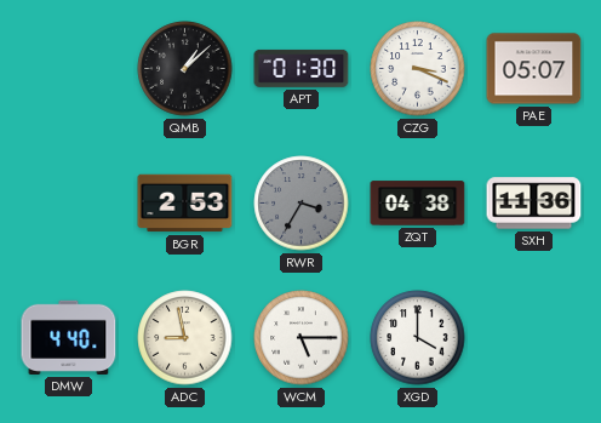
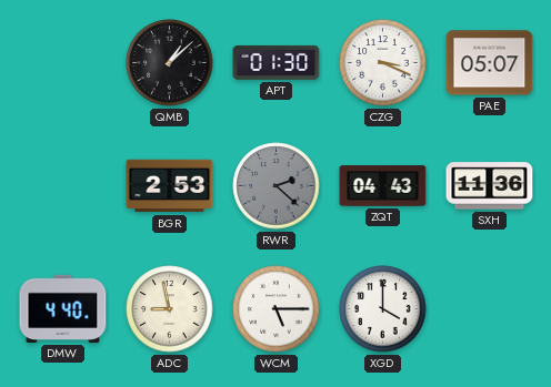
RWR: 3:35 -> 2:22
ZQT: 04:38 -> 04:43
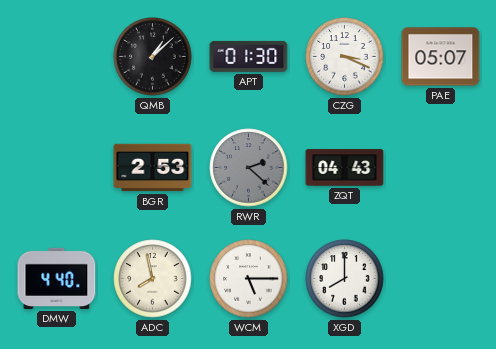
SXH: 11:36 -> none
ADC: 8:58 -> 7:58
XGD: 4:00 -> 8:00
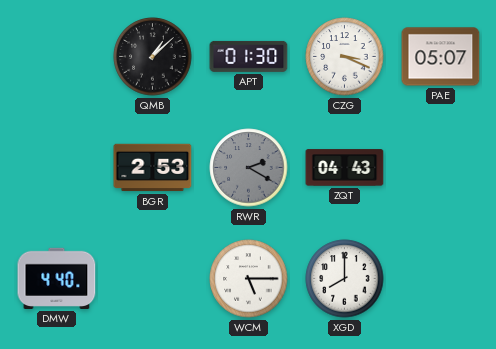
RWR: 2:22 -> 2:20
ADC: 7:58 -> none
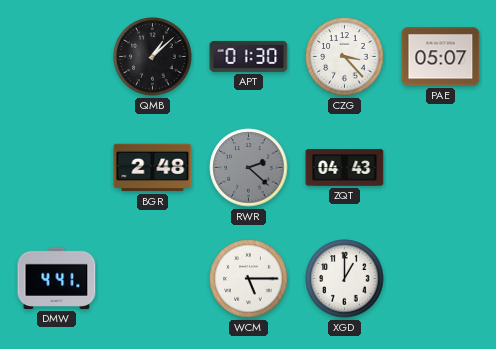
CZG: 3:19 -> 3:23
BGR: 2:53 -> 2:48
RWR: 2:20 -> 2:22
DMW: 4:40 -> 4:41
XGD: 8:00 -> 1:00
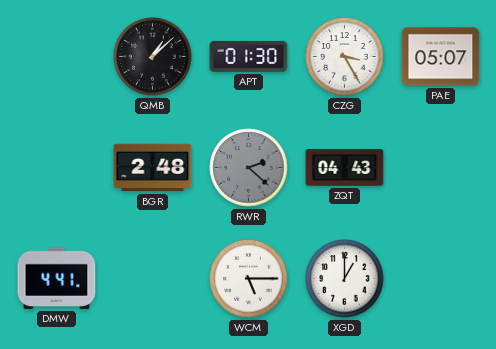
CZG: 3:23 -> 3:25
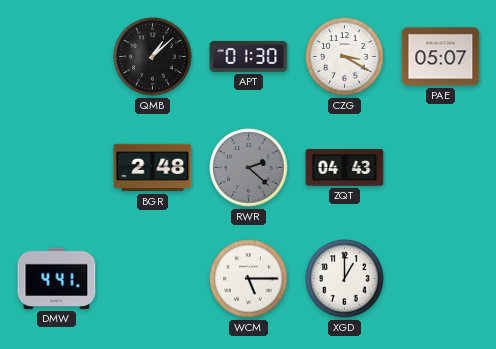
CZG: 3:25 -> 3:20
